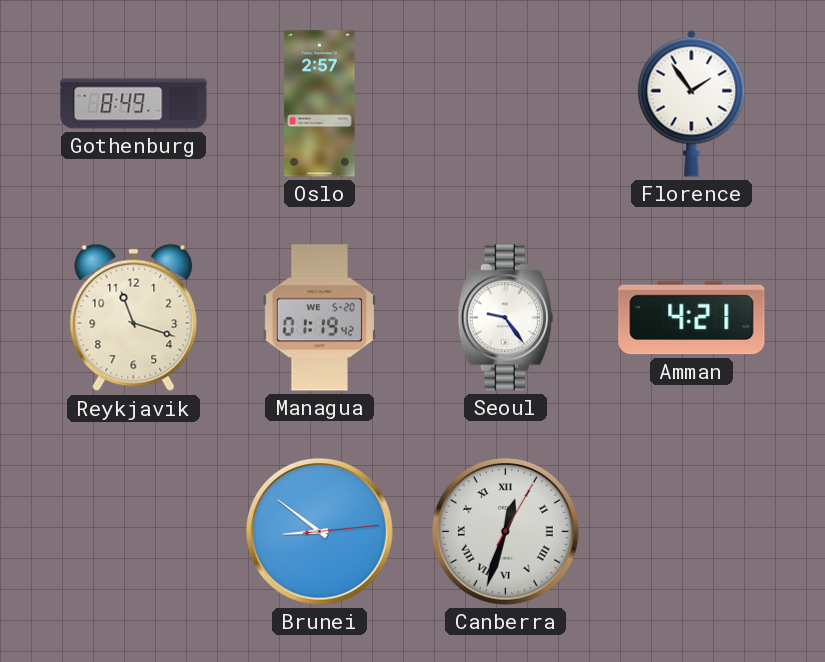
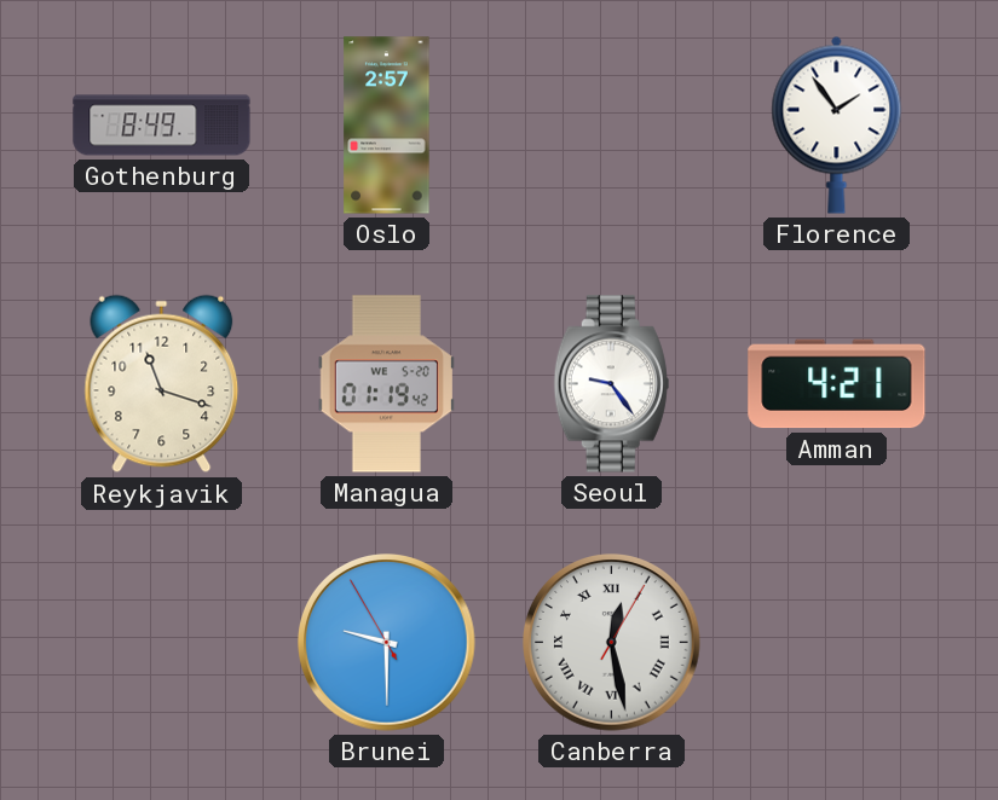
Brunei: 8:51 -> 9:29
Canberra: 12:33 -> 12:28
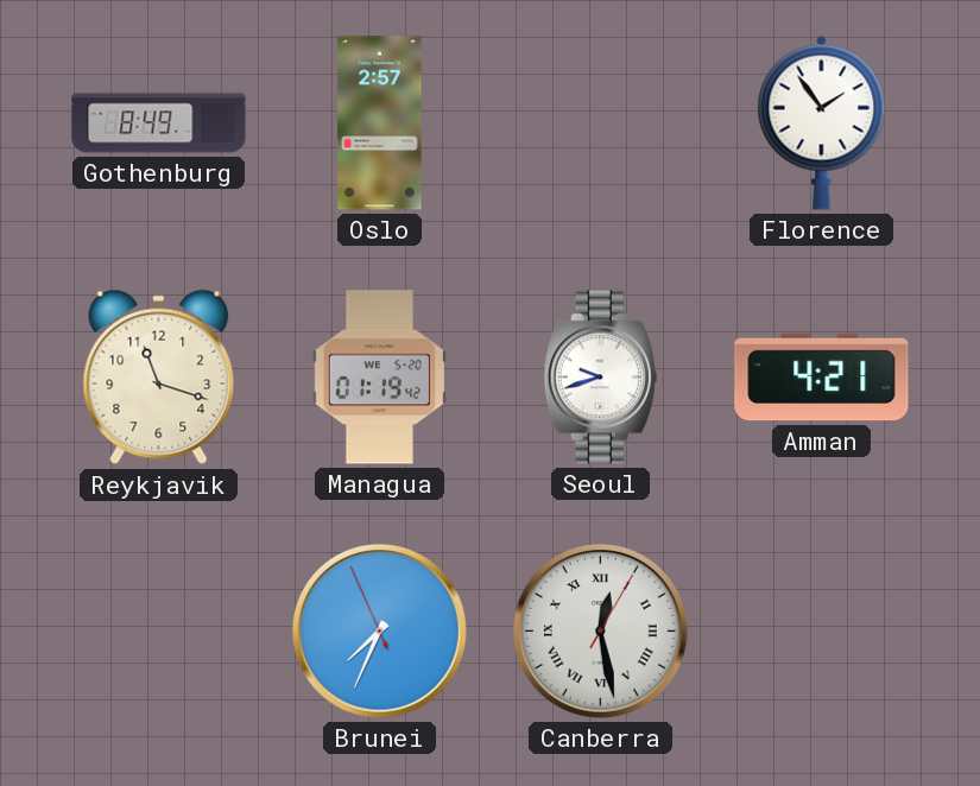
Seoul: 9:24 -> 9:42
Brunei: 9:29 -> 7:33
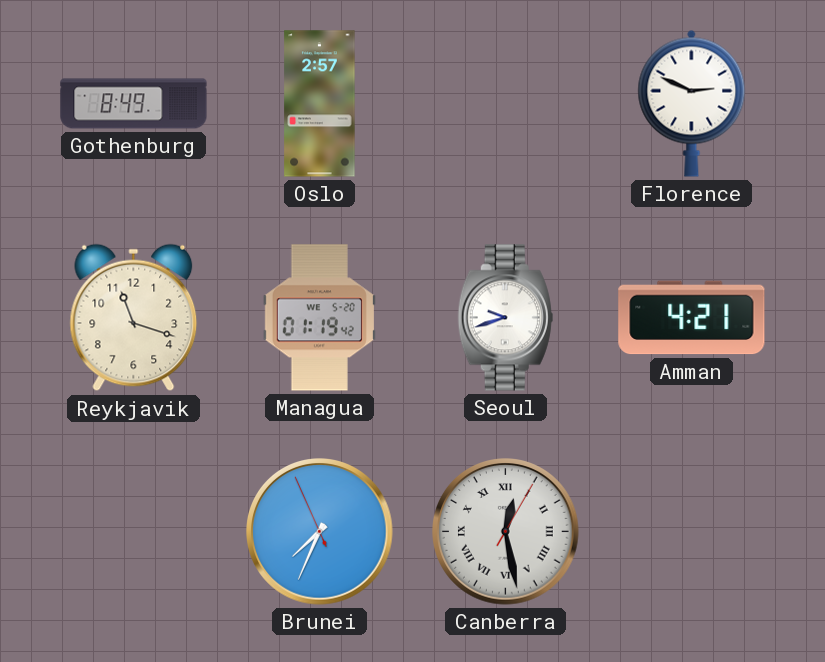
Florence: 1:54 -> 2:49
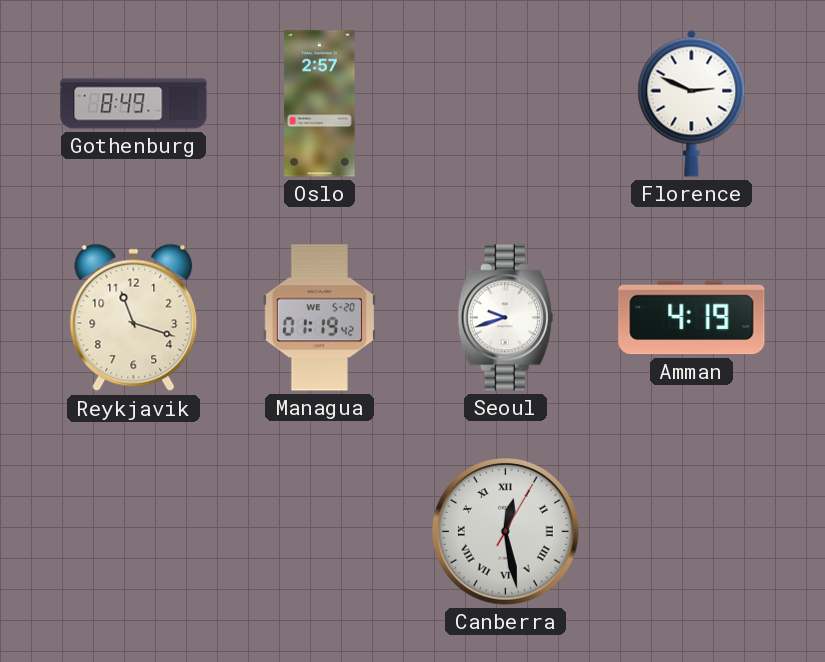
Amman: 4:21 -> 4:19
Brunei: 7:33 -> none
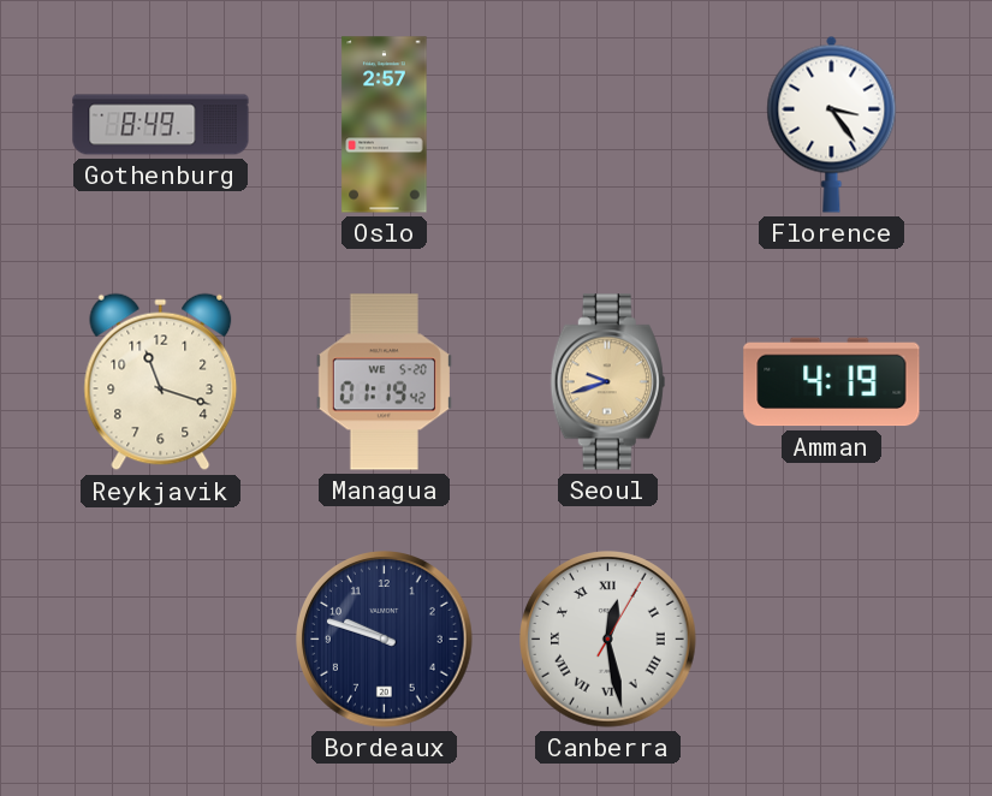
Florence: 2:49 -> 3:24
Seoul dial: white -> champagne
Bordeaux: none -> 9:48
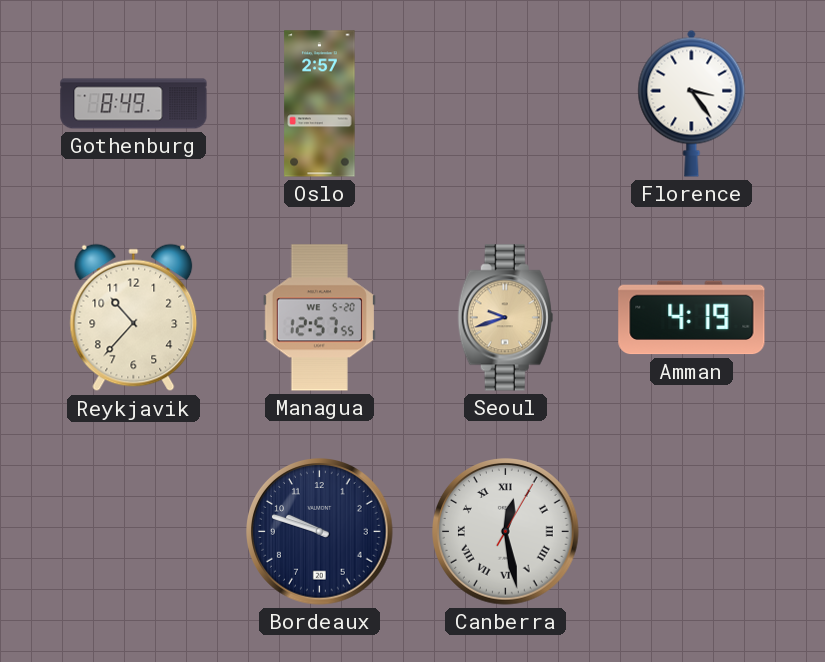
Reykjavik: 11:18 -> 10:37
Managua: 01:19 -> 12:57
